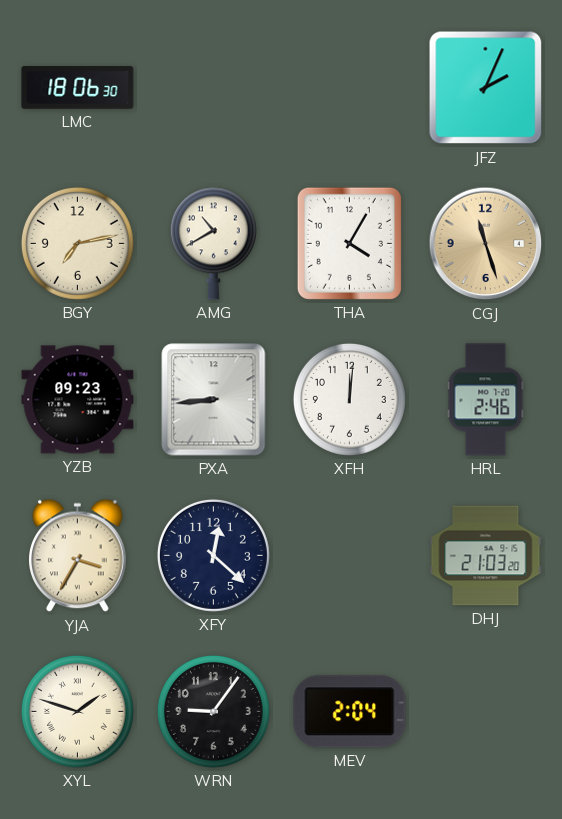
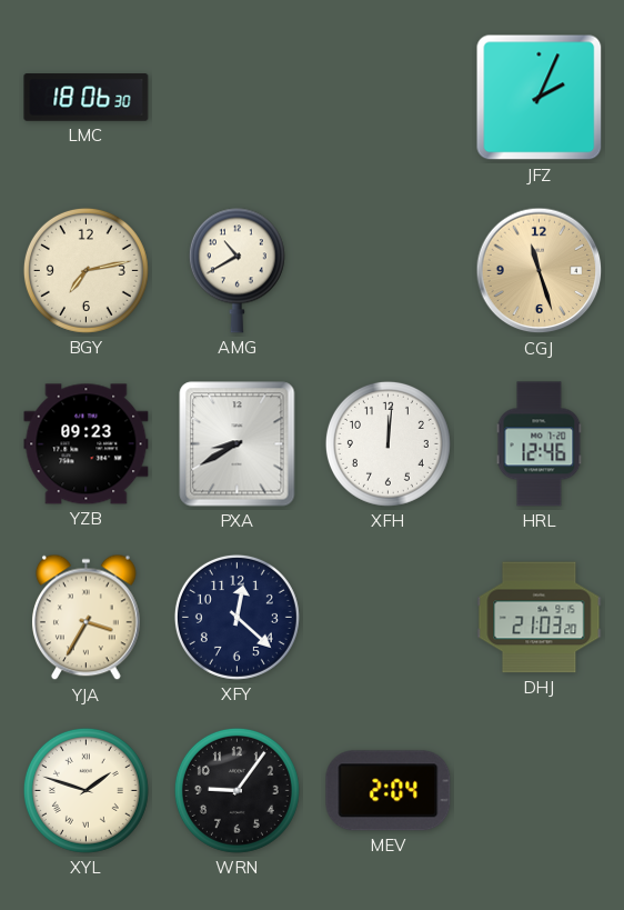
THA: 4:05 -> none
PXA: 8:44 -> 8:40
HRL: 2:46 -> 12:46
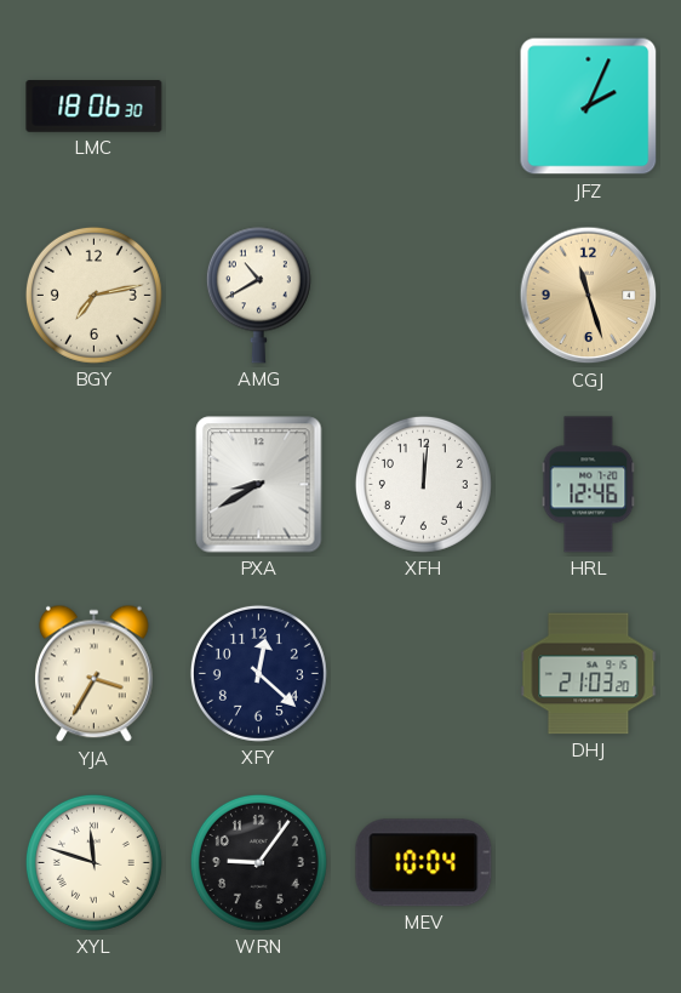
YZB: 09:23 -> none
XYL: 1:48 -> 11:48
MEV: 2:04 -> 10:04
